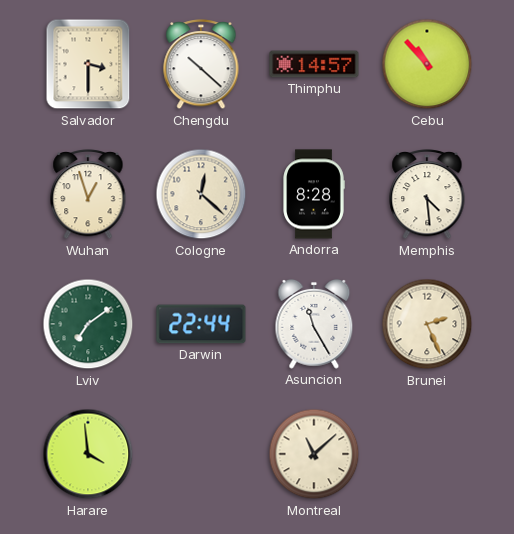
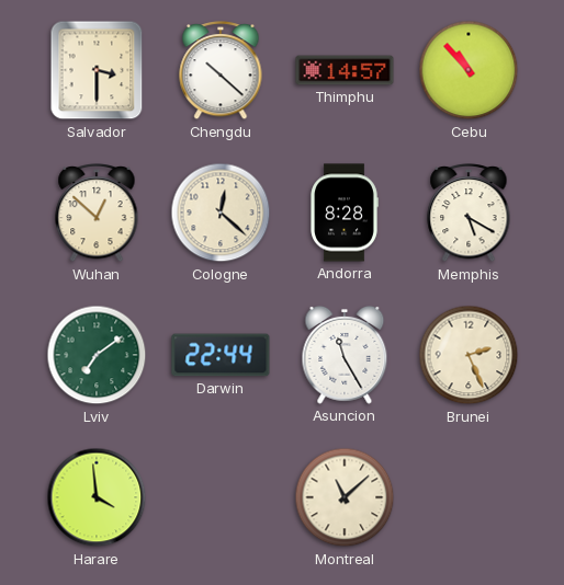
Wuhan: 12:57 -> 12:52
Memphis: 4:29 -> 5:20
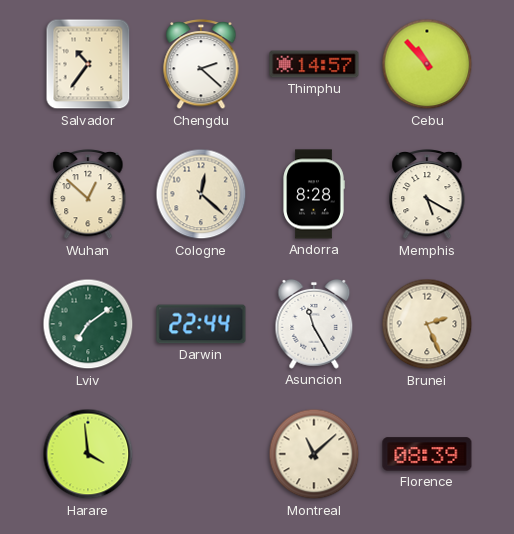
Salvador: 3:30 -> 10:36
Chengdu: 10:22 -> 2:22
Florence: none -> 08:39
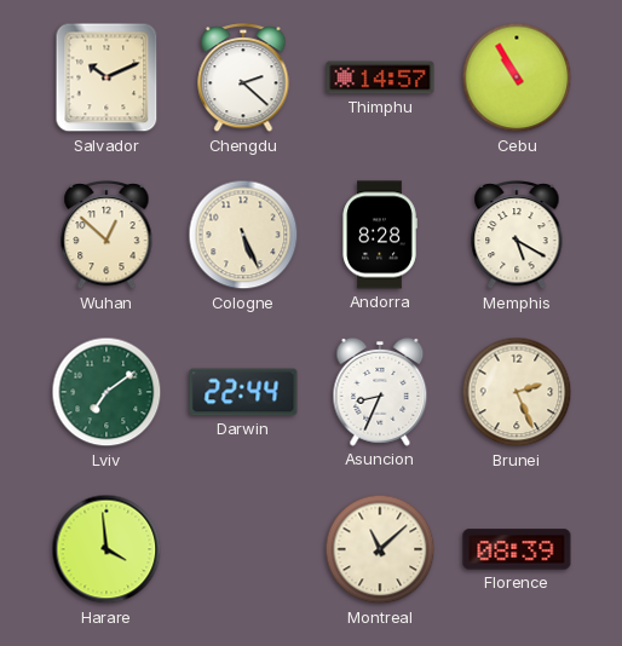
Salvador: 10:36 -> 10:11
Cebu: 10:53 -> 10:55
Cologne: 12:22 -> 5:26
Asuncion: 11:25 -> 8:34
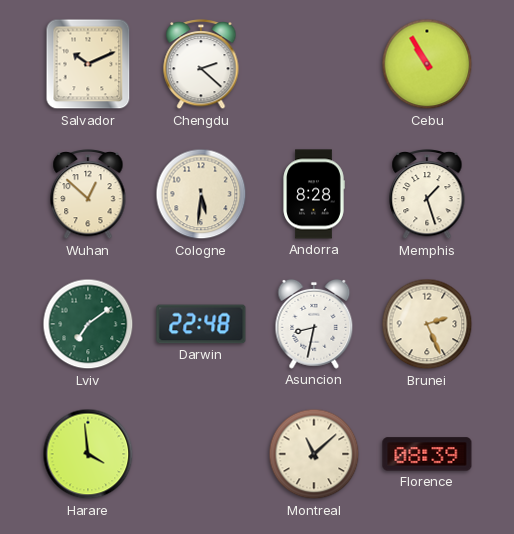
Thimphu: 14:57 -> none
Cologne: 5:26 -> 5:31
Memphis: 5:20 -> 1:27
Darwin: 22:44 -> 22:48
Asuncion: 8:34 -> 8:32
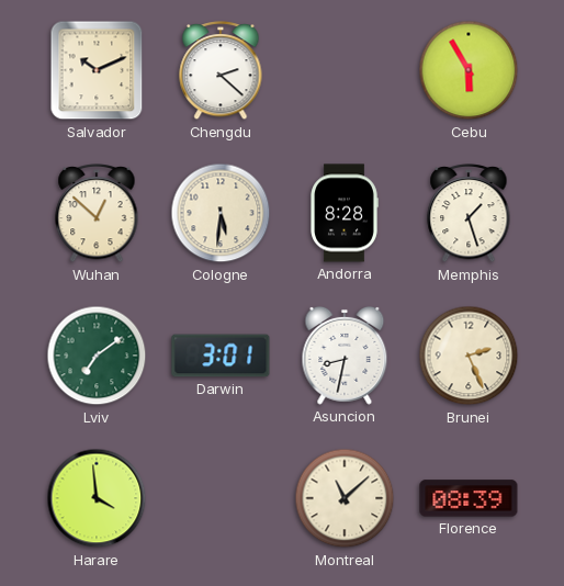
Cebu: 10:55 -> 5:55
Darwin: 22:48 -> 3:01
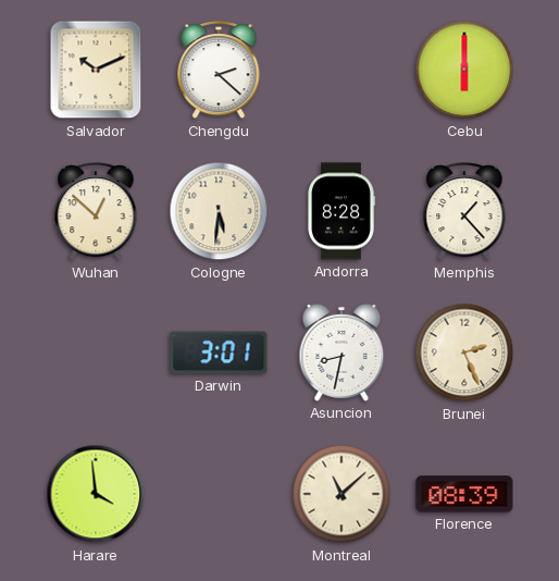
Cebu: 5:55 -> 6:00
Memphis: 1:27 -> 1:23
Lviv: 7:09 -> none
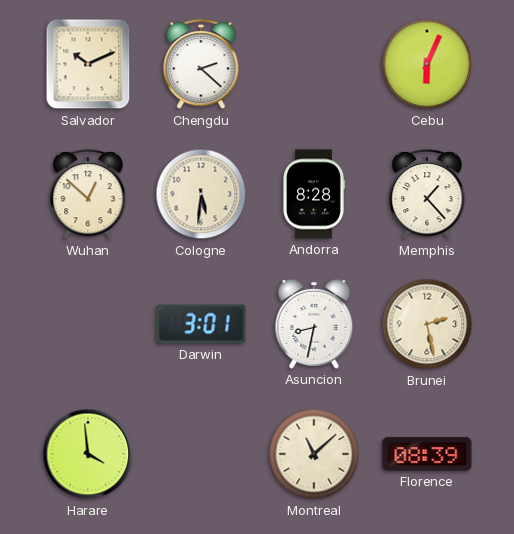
Cebu: 6:00 -> 6:04
Brunei: 2:26 -> 2:28
